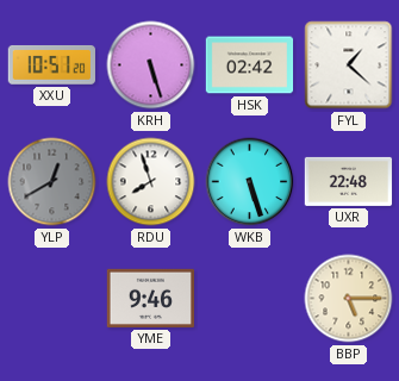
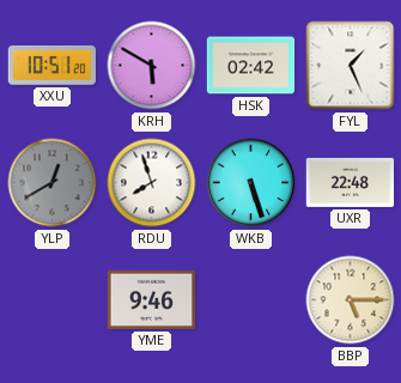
KRH: 5:27 -> 5:50
FYL: 1:22 -> 1:26
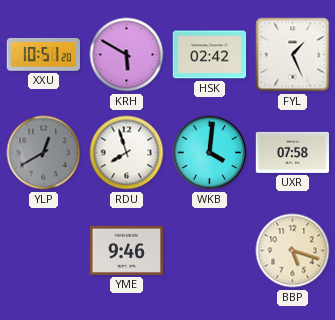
WKB: 5:27 -> 4:01
UXR: 22:48 -> 07:58
BBP: 5:15 -> 5:18
